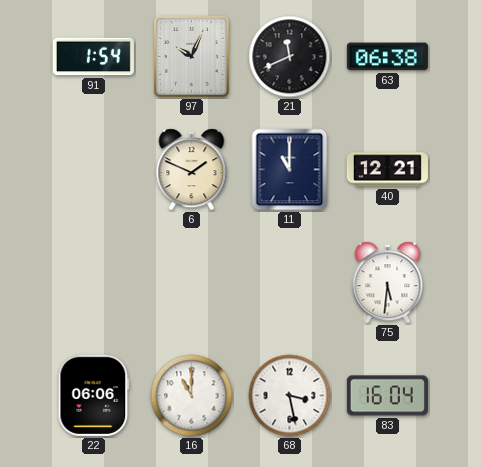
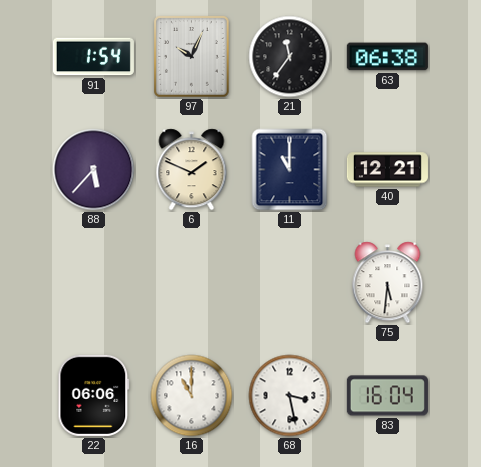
21: 11:41 -> 11:36
88: none -> 5:37
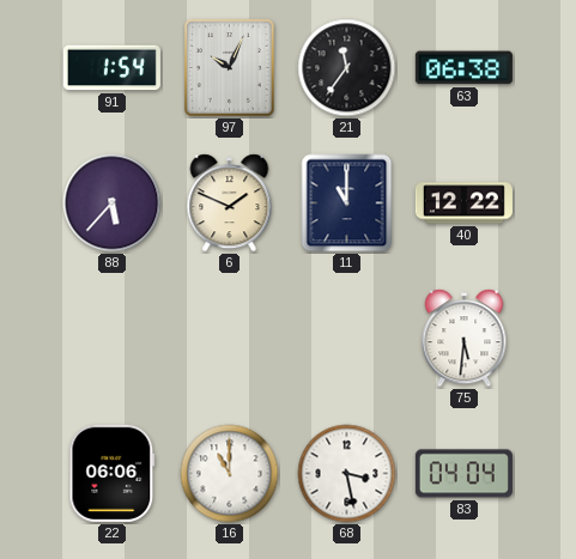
40: 12:21 -> 12:22
83: 16:04 -> 04:04
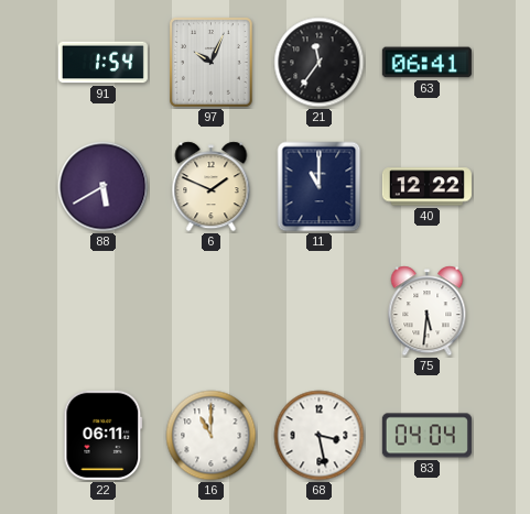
63: 06:38 -> 06:41
88: 5:37 -> 5:40
22: 06:06 -> 06:11
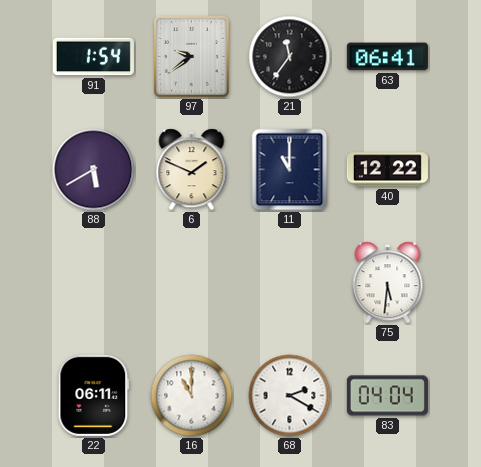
97: 10:04 -> 9:39
68: 3:28 -> 2:20
